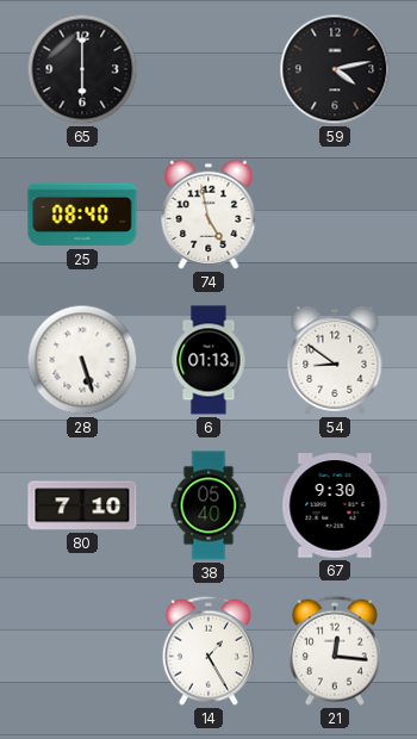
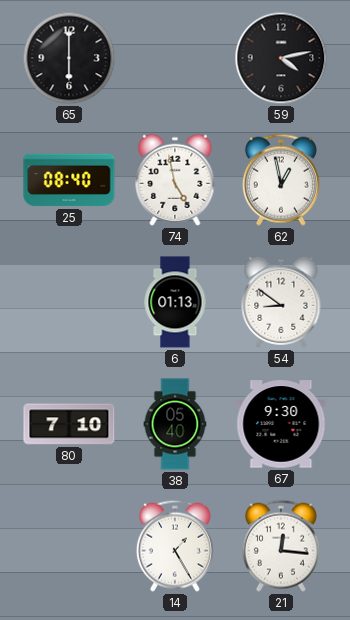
62: none -> 12:58
28: 5:27 -> none
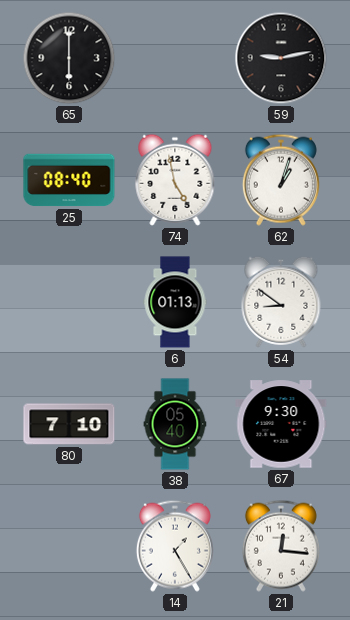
59: 4:13 -> 9:13
62: 12:58 -> 1:03
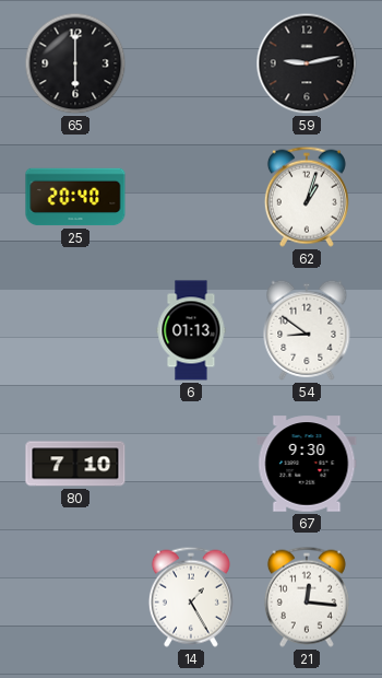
25: 08:40 -> 20:40
74: 4:58 -> none
38: 05:40 -> none
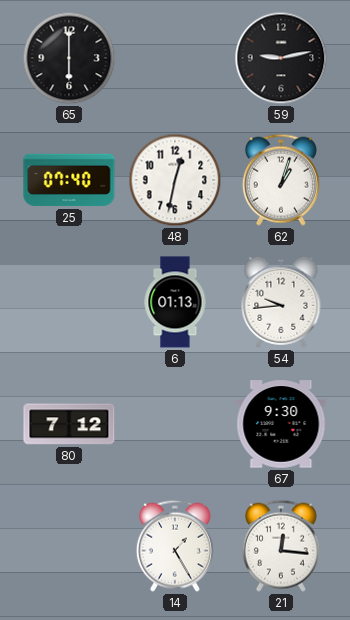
25: 20:40 -> 07:40
48: none -> 12:32
54: 8:51 -> 9:44
80: 7:10 -> 7:12
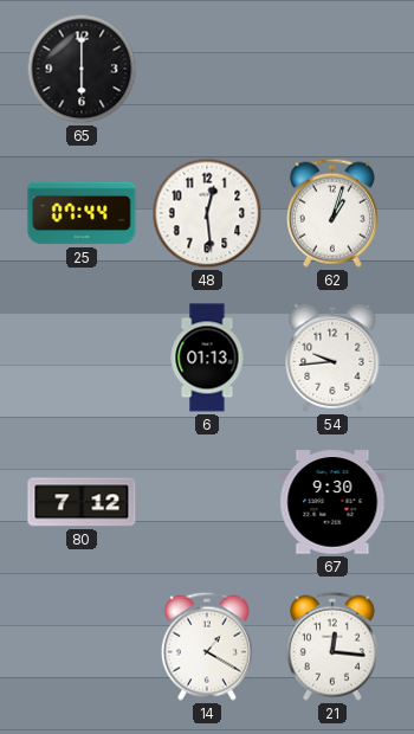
59: 9:13 -> none
25: 07:40 -> 07:44
48: 12:32 -> 12:29
14: 1:25 -> 1:20
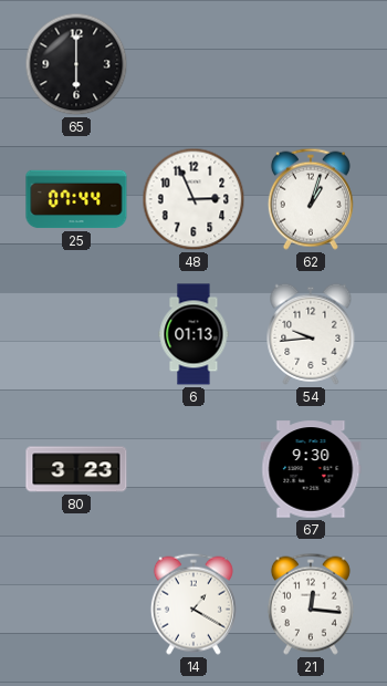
48: 12:29 -> 2:56
80: 7:12 -> 3:23
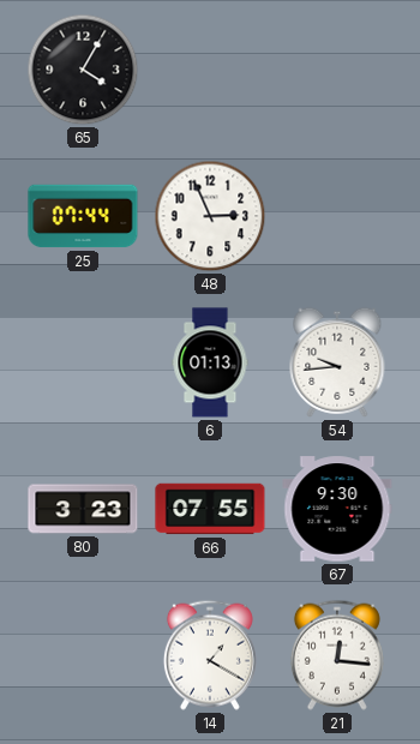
65: 6:00 -> 4:05
62: 1:03 -> none
66: none -> 07:55
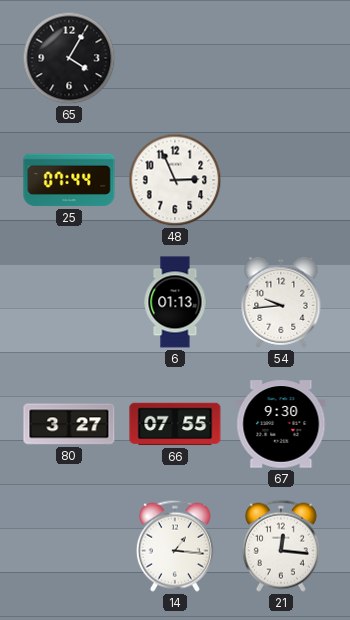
80: 3:23 -> 3:27
14: 1:20 -> 1:16
